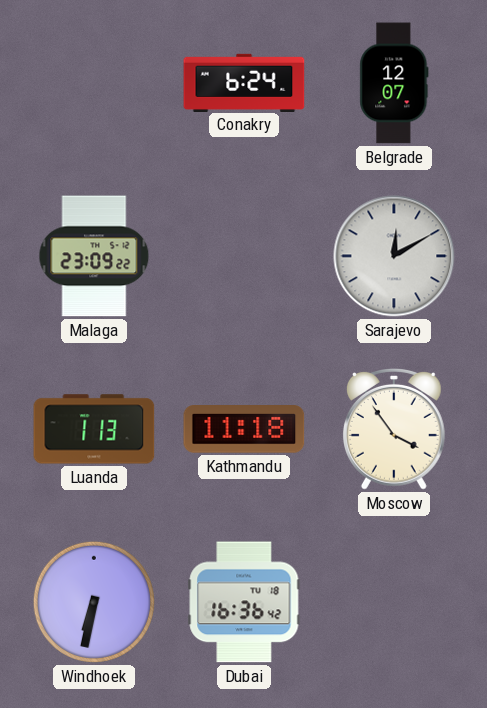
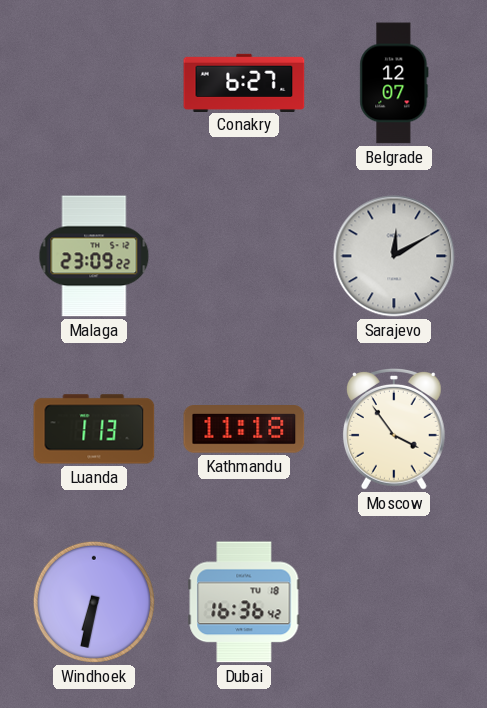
Conakry: 6:24 -> 6:27
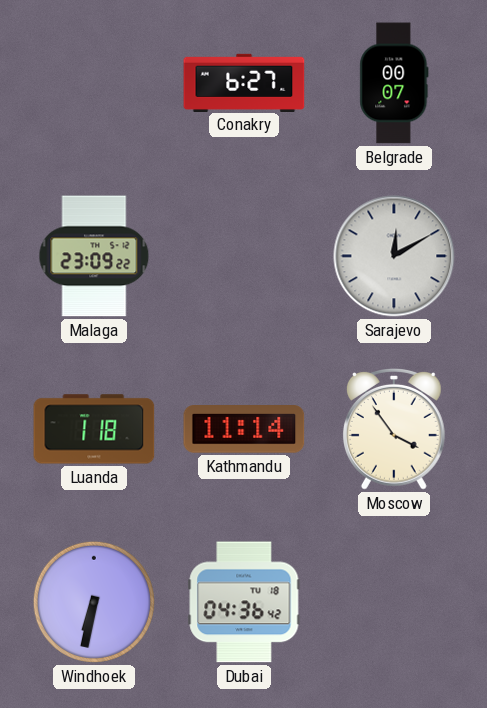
Belgrade: 12:07 -> 00:07
Luanda: 1:13 -> 1:18
Kathmandu: 11:18 -> 11:14
Dubai: 16:36 -> 04:36
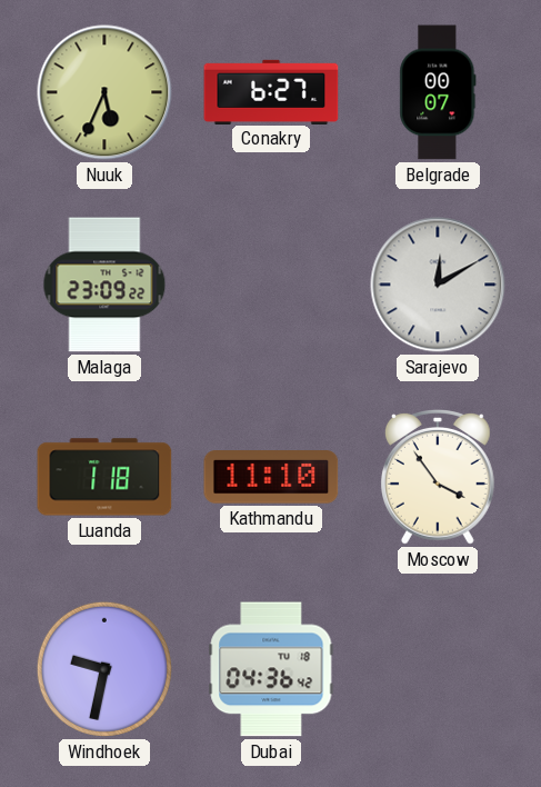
Nuuk: none -> 5:34
Kathmandu: 11:14 -> 11:10
Windhoek: 6:32 -> 9:32
